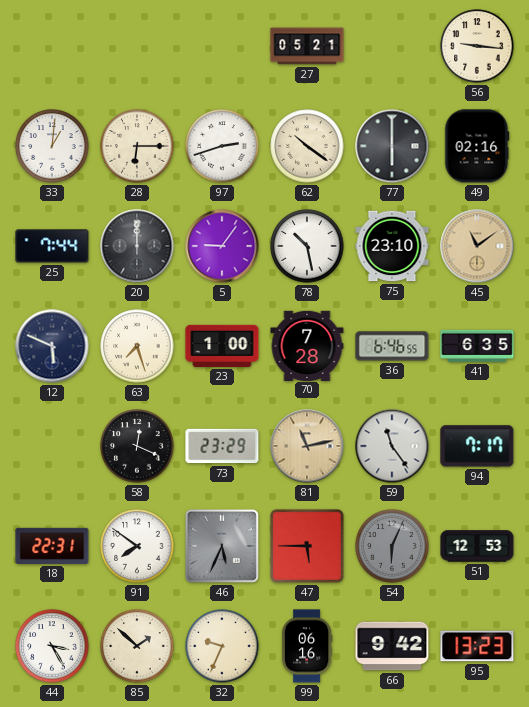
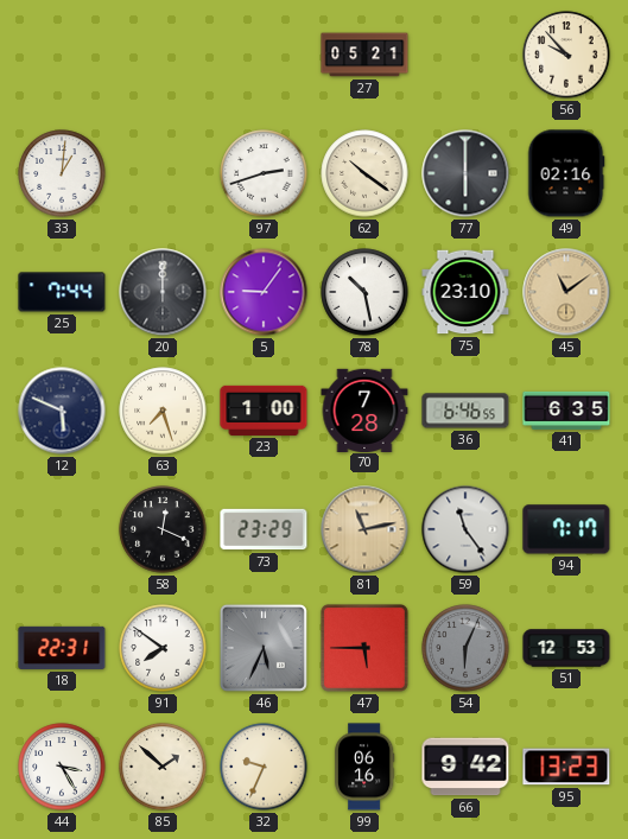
56: 9:16 -> 9:53
28: 6:15 -> none
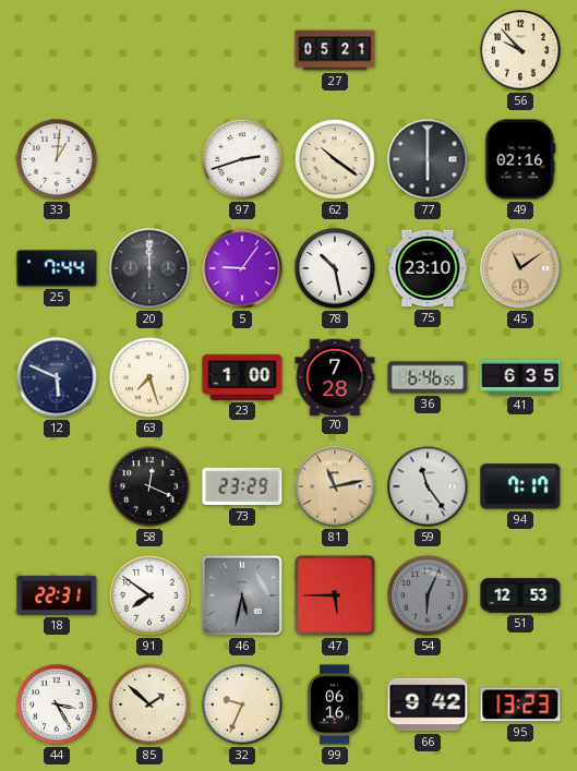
46: 5:34 -> 5:32
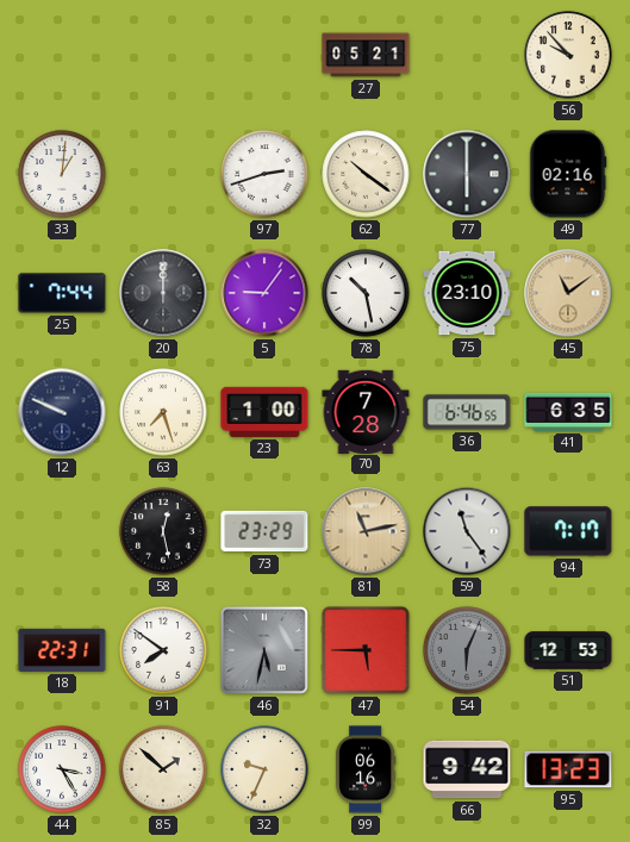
12: 5:49 -> 9:49
58: 12:19 -> 12:28
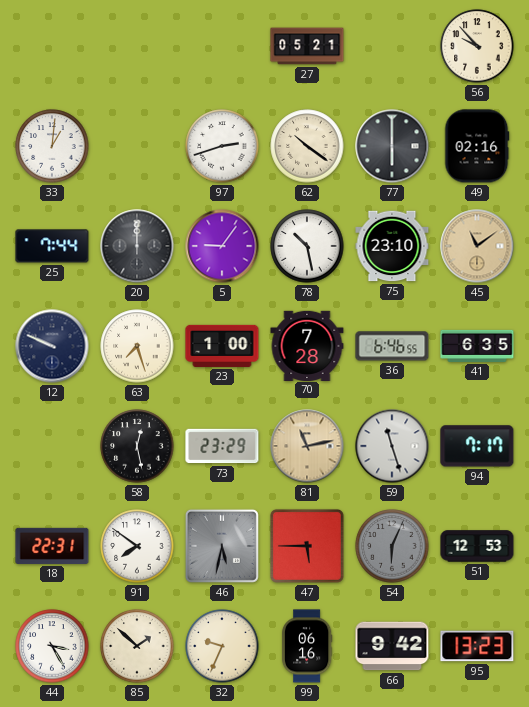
59: 11:24 -> 11:27
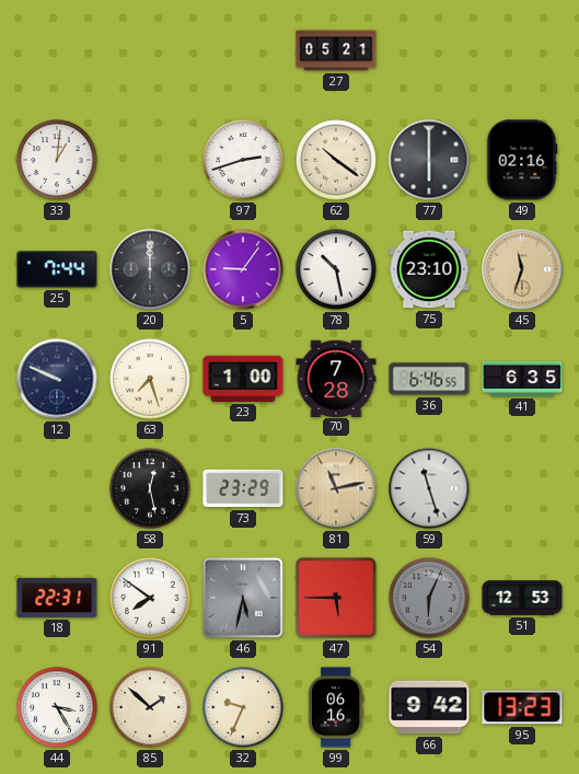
56: 9:53 -> none
45: 11:09 -> 11:33
94: 7:17 -> none
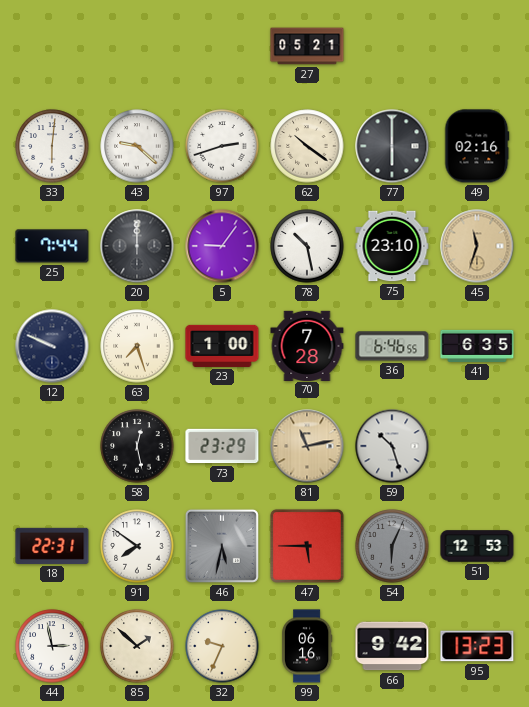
33: 1:01 -> 6:01
43: none -> 9:22
59: 11:27 -> 10:27
44: 3:25 -> 2:58
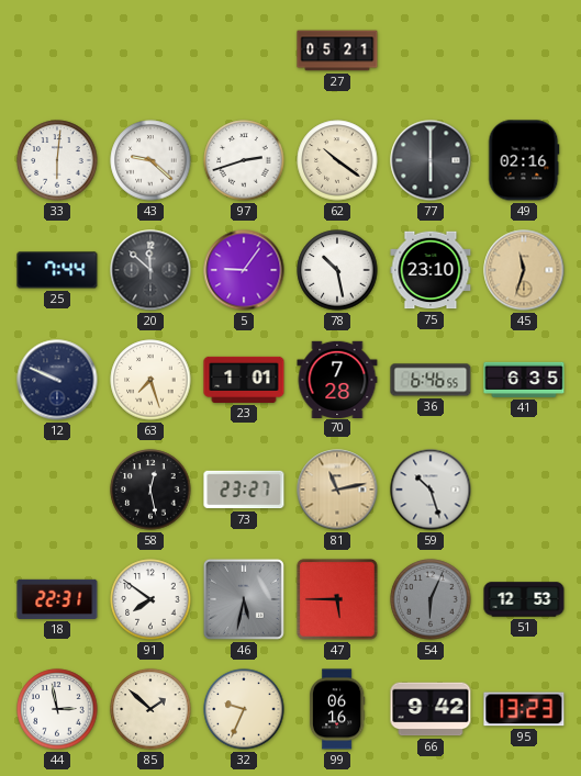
20: 12:00 -> 11:52
23: 1:00 -> 1:01
73: 23:29 -> 23:27
